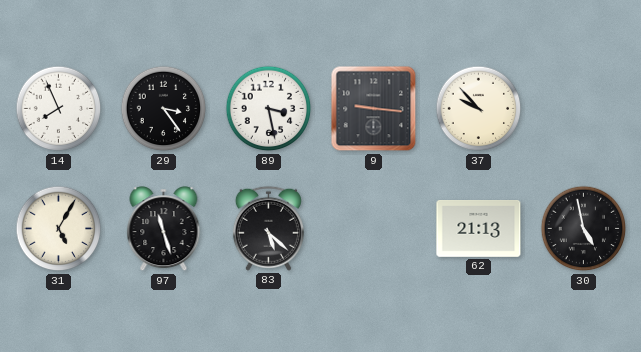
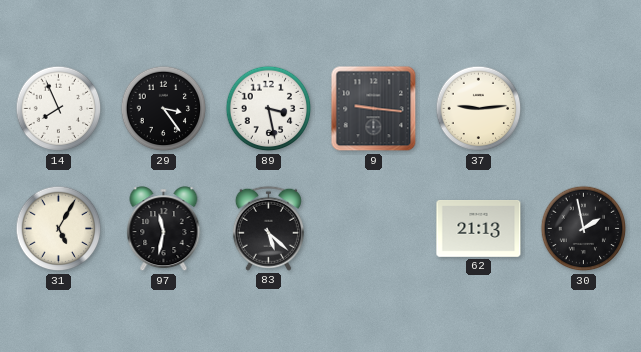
37: 9:53 -> 9:14
97: 11:27 -> 11:32
30: 4:58 -> 1:58
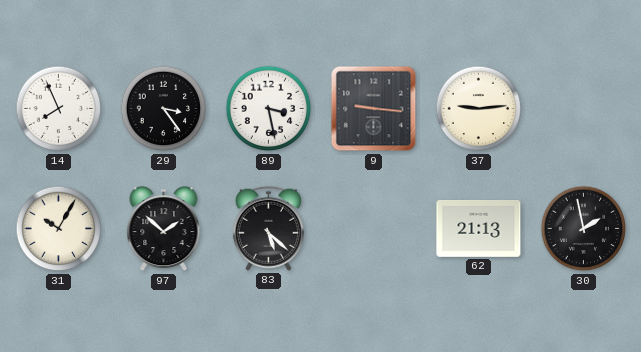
31: 5:05 -> 10:05
97: 11:32 -> 1:52
